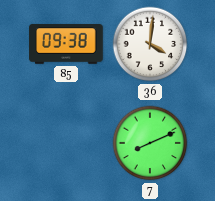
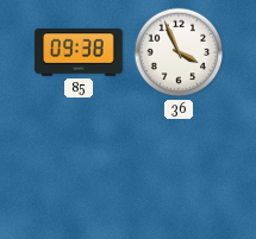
36: 4:01 -> 3:56
7: 8:11 -> none
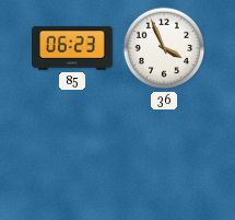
85: 09:38 -> 06:23
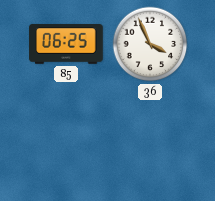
85: 06:23 -> 06:25
